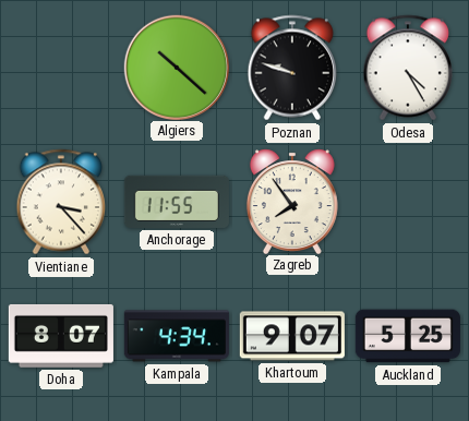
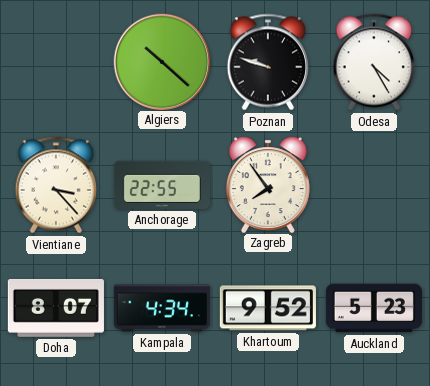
Anchorage: 11:55 -> 22:55
Khartoum: 9:07 -> 9:52
Auckland: 5:25 -> 5:23
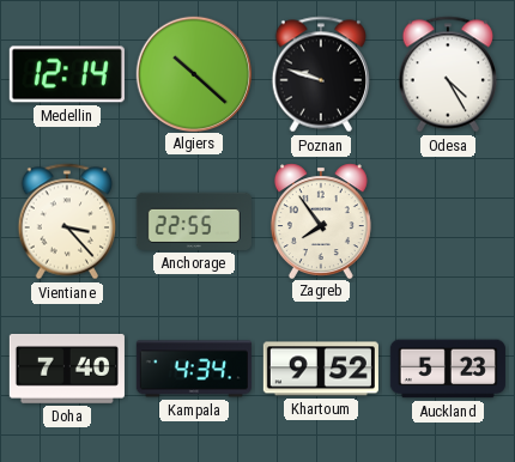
Medellin: none -> 12:14
Doha: 8:07 -> 7:40
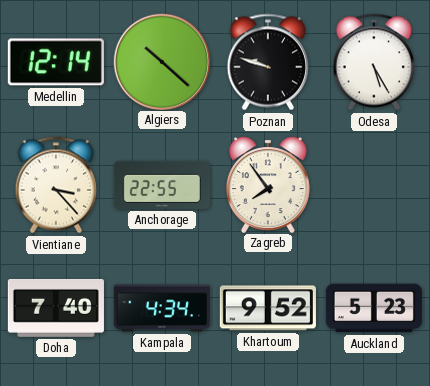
Odesa: 4:25 -> 5:25
